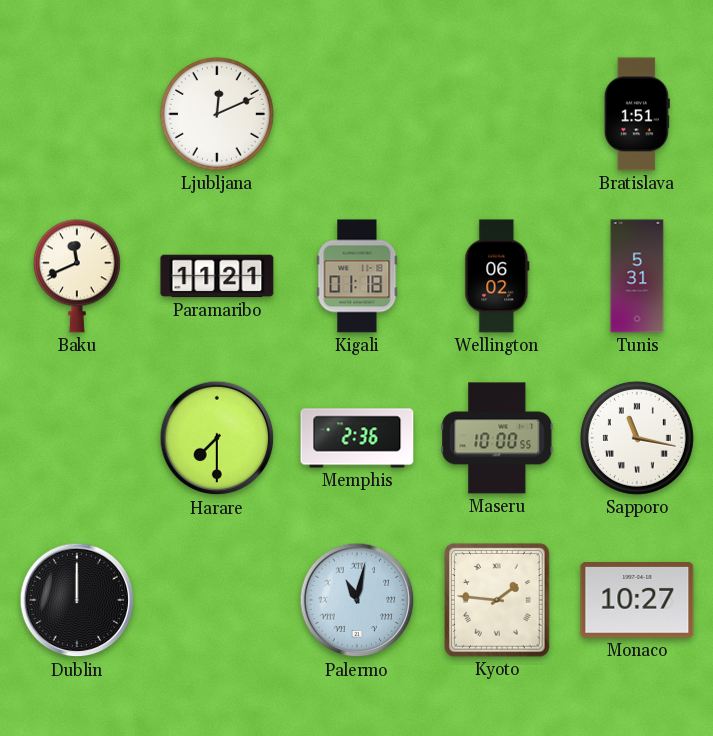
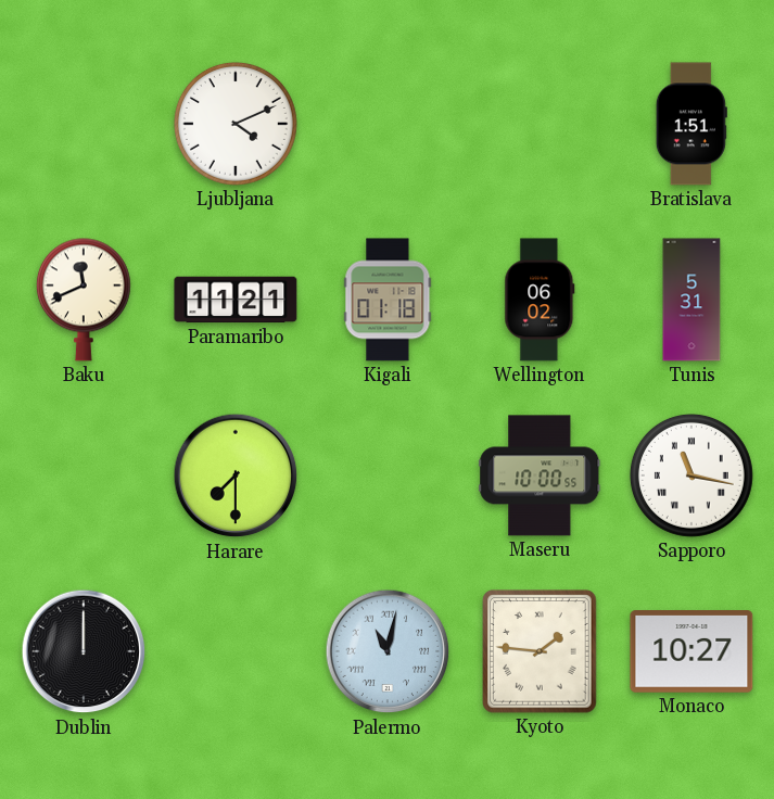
Ljubljana: 12:11 -> 4:11
Memphis: 2:36 -> none
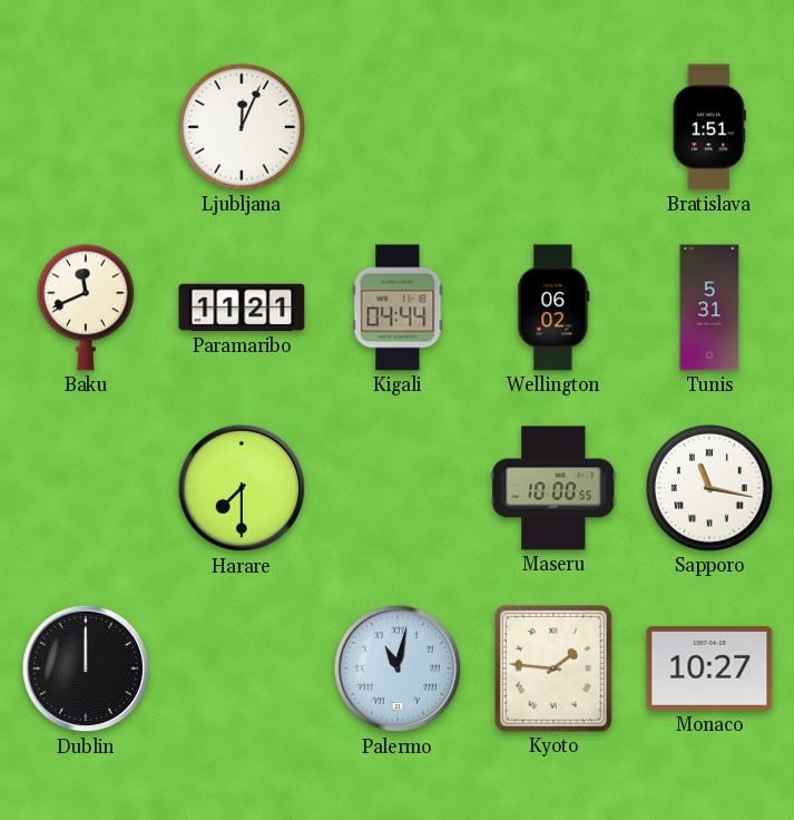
Ljubljana: 4:11 -> 12:04
Kigali: 01:18 -> 04:44
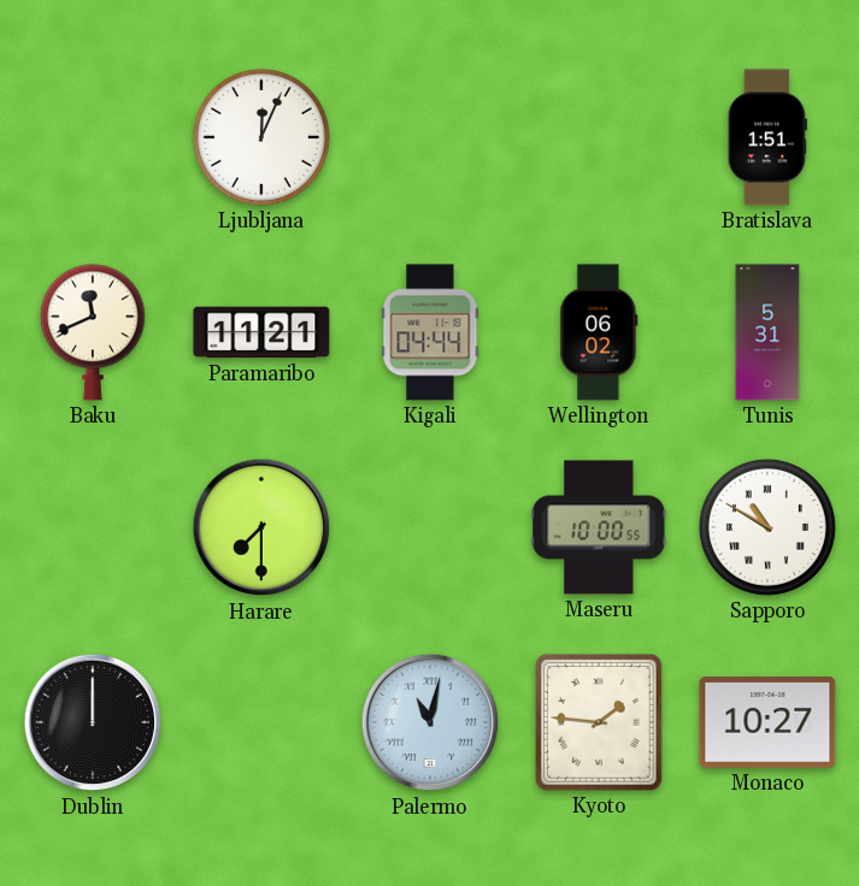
Sapporo: 11:17 -> 10:50
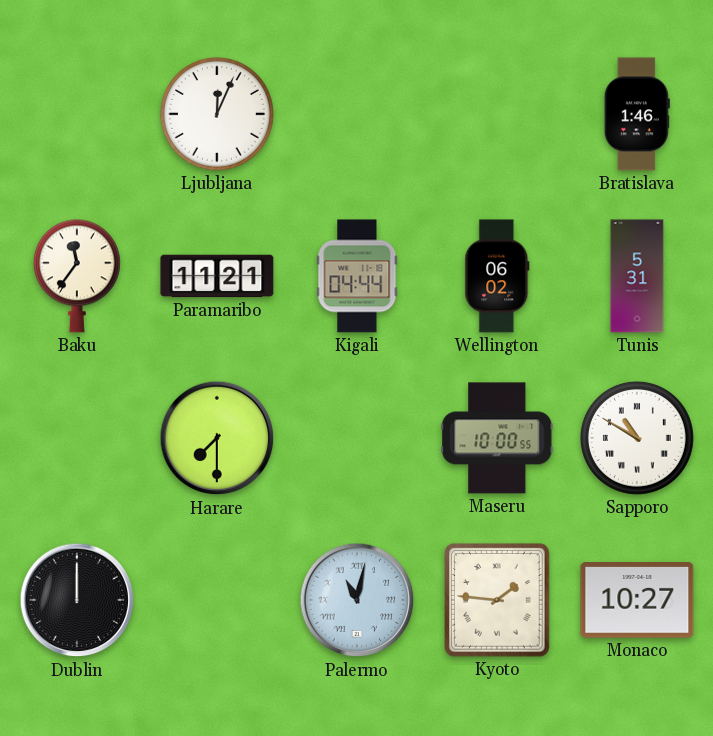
Bratislava: 1:51 -> 1:46
Baku: 11:41 -> 11:36
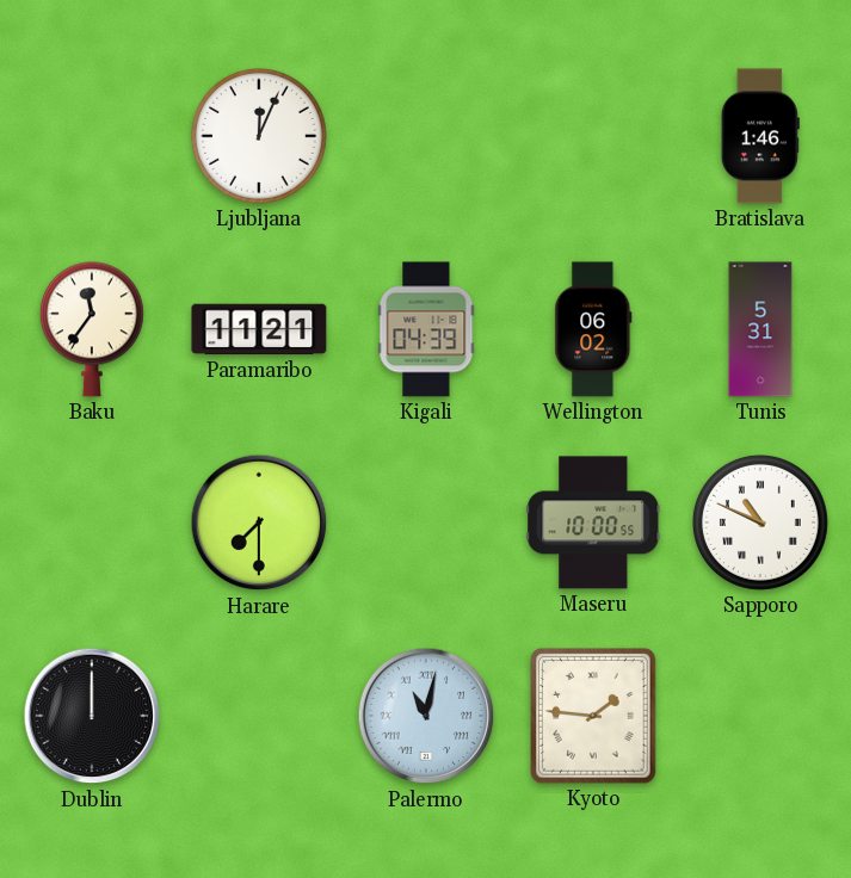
Kigali: 04:44 -> 04:39
Sapporo: 10:50 -> 10:49
Monaco: 10:27 -> none
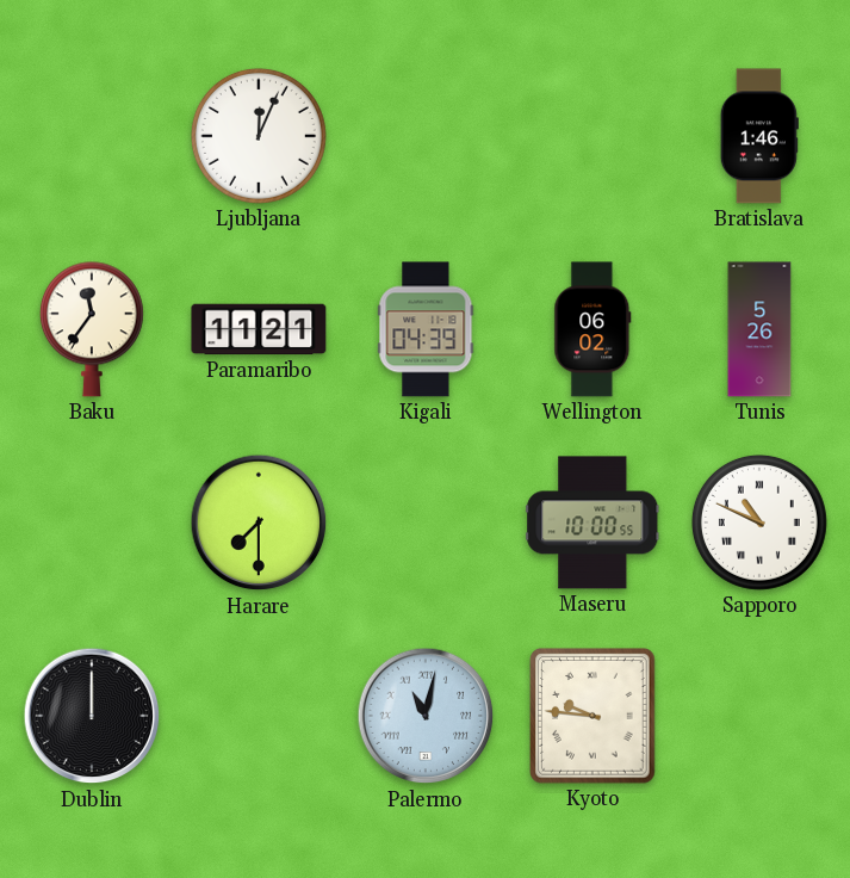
Tunis: 5:31 -> 5:26
Kyoto: 1:46 -> 9:46
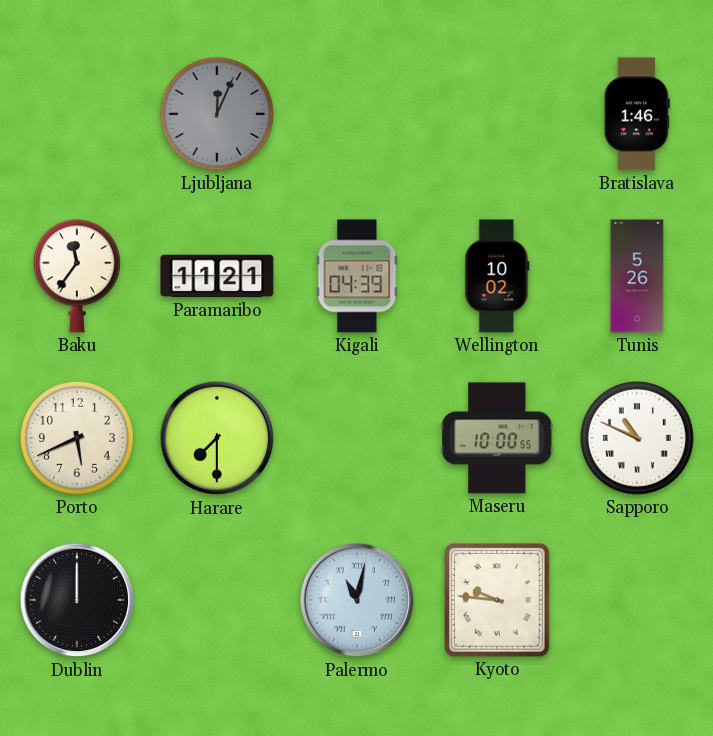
Ljubljana dial: white -> grey
Wellington: 06:02 -> 10:02
Porto: none -> 5:41
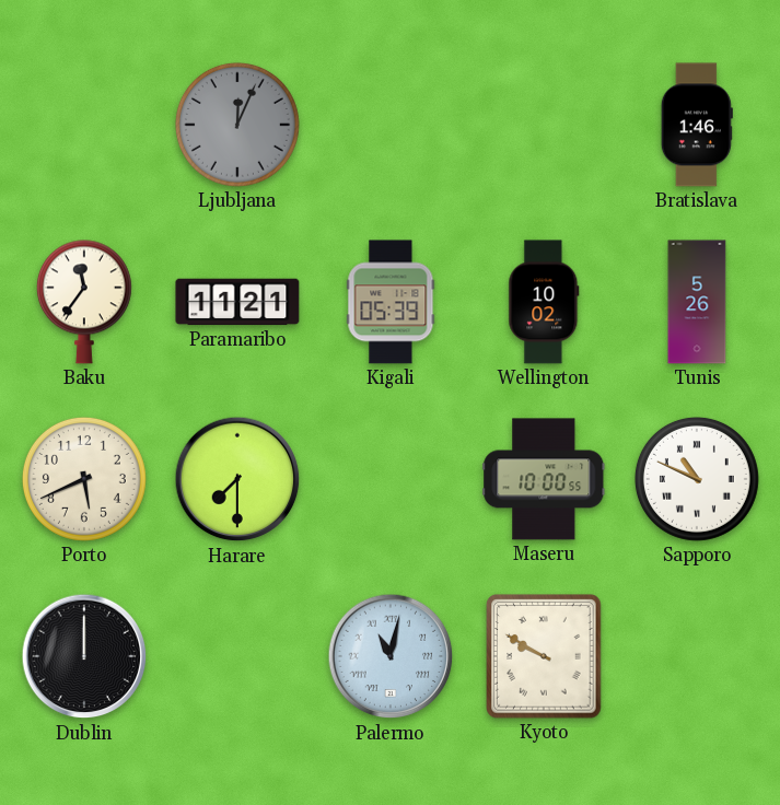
Kigali: 04:39 -> 05:39
Kyoto: 9:46 -> 9:50
